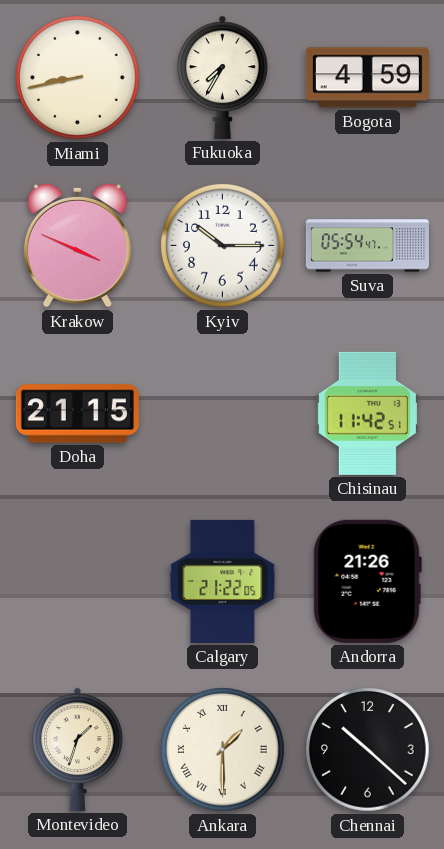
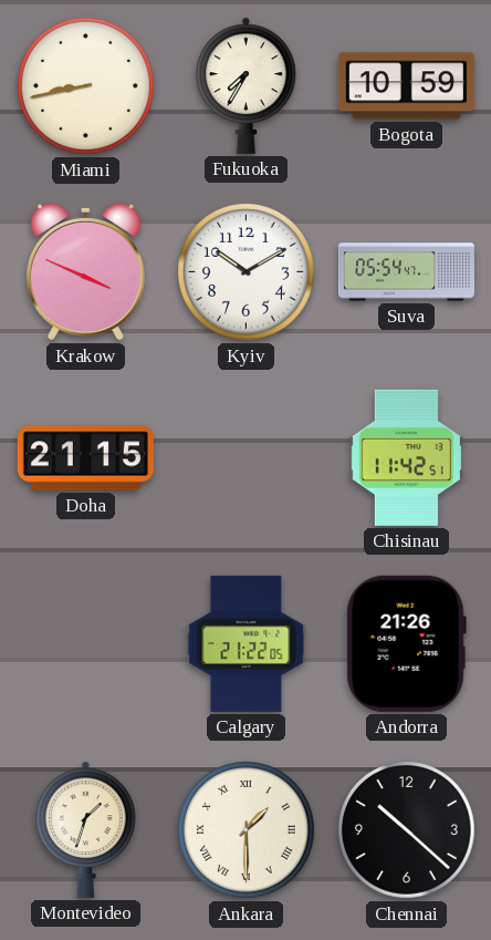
Bogota: 4:59 -> 10:59
Kyiv: 10:15 -> 10:10
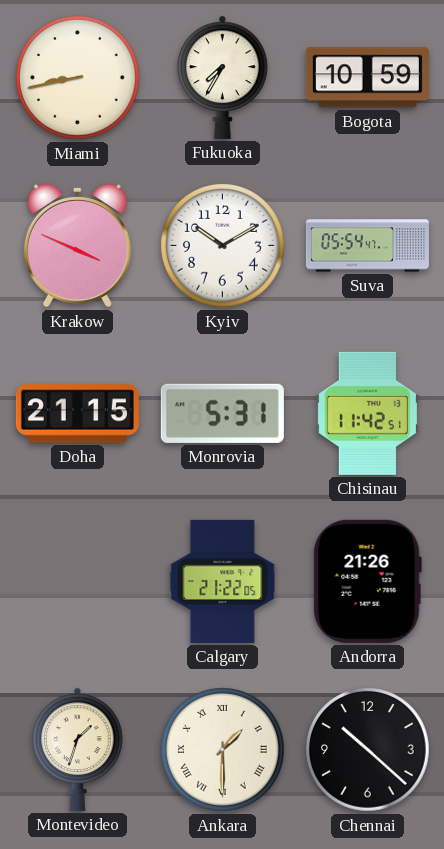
Monrovia: none -> 5:31
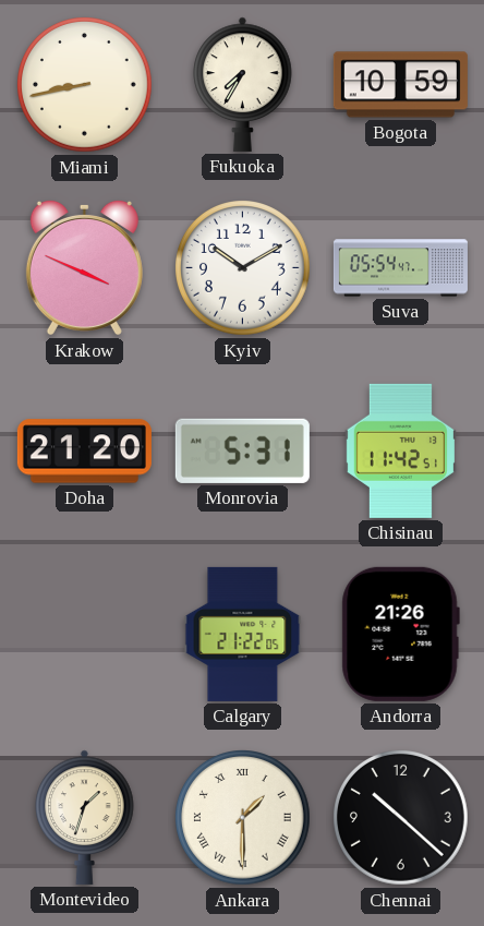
Doha: 21:15 -> 21:20
